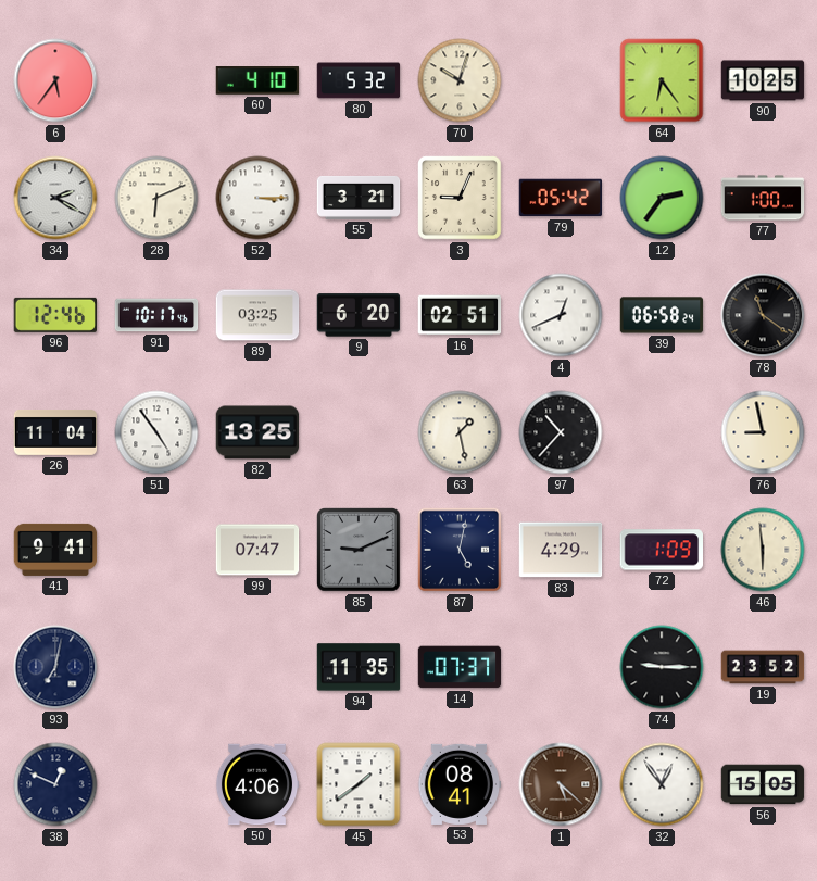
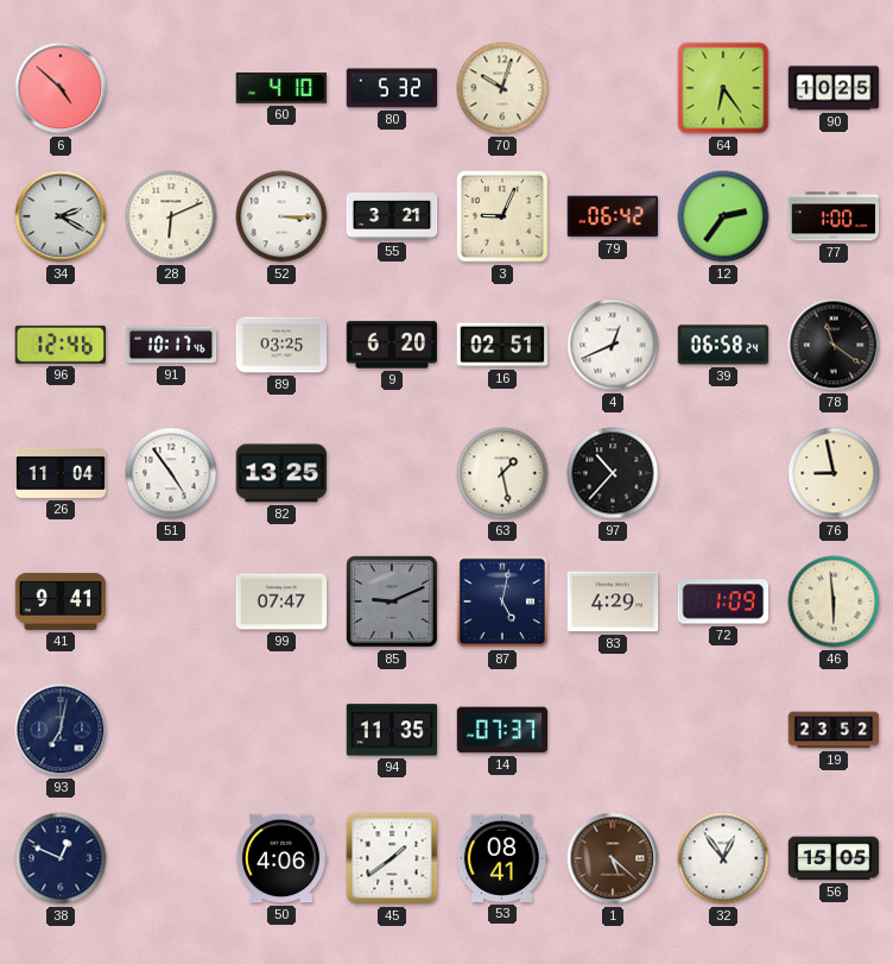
6: 5:36 -> 4:52
79: 05:42 -> 06:42
74: 9:15 -> none
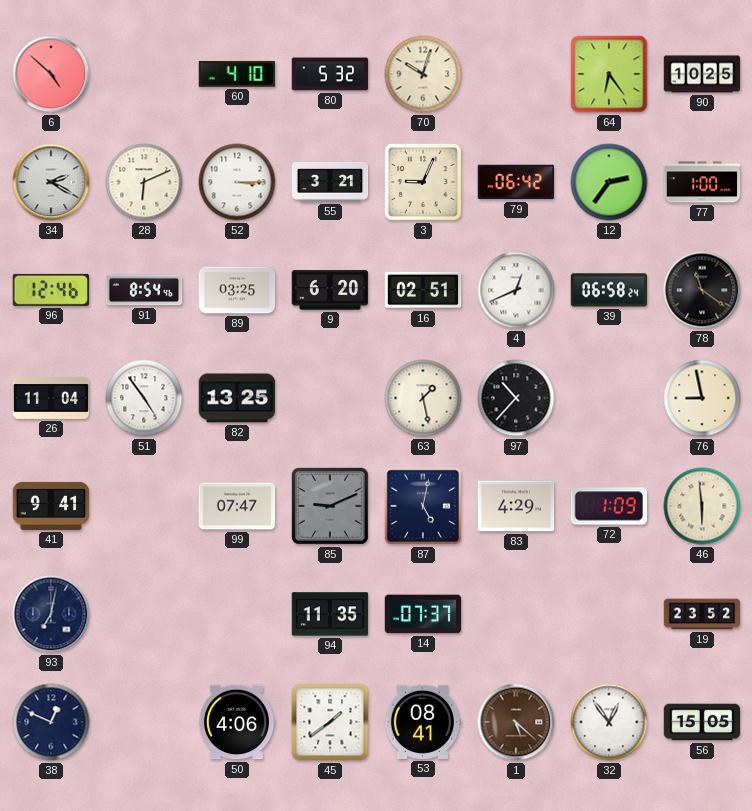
91: 10:17 -> 8:54
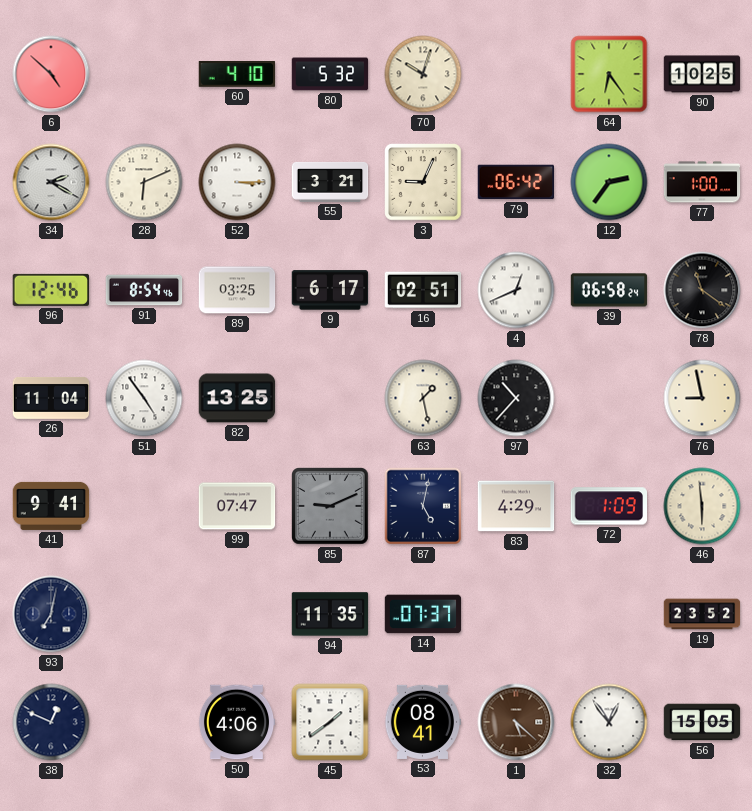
9: 6:20 -> 6:17
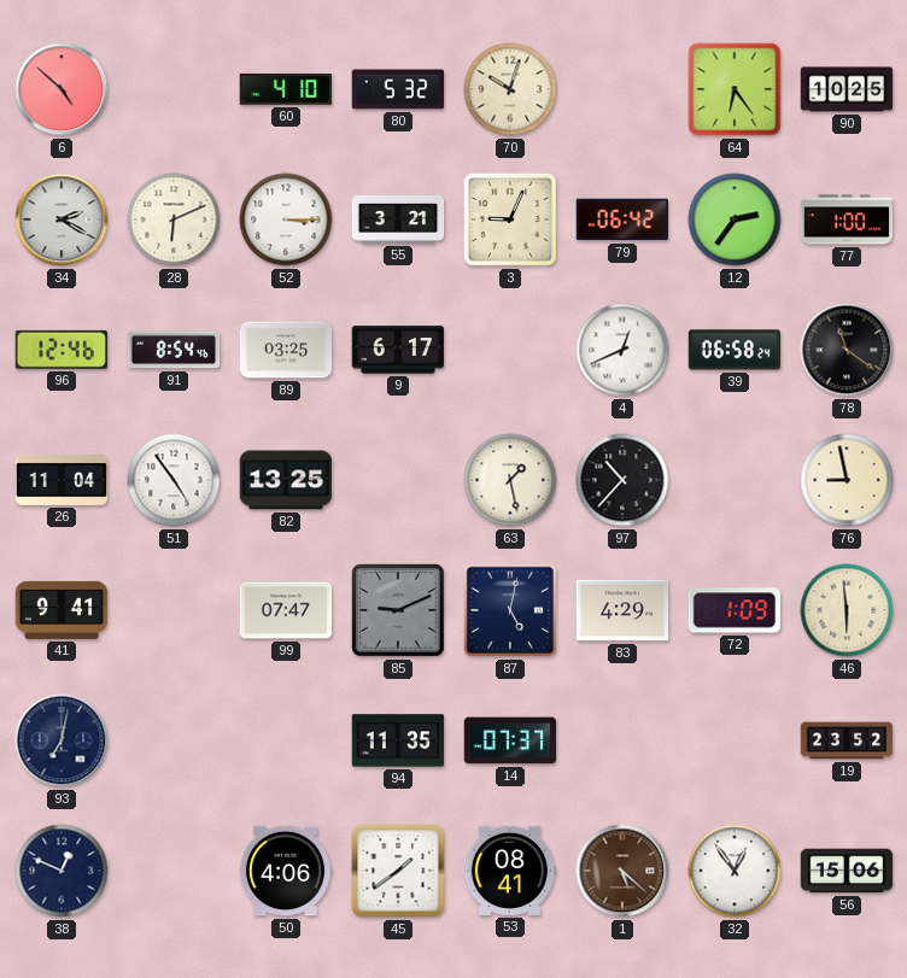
16: 02:51 -> none
56: 15:05 -> 15:06
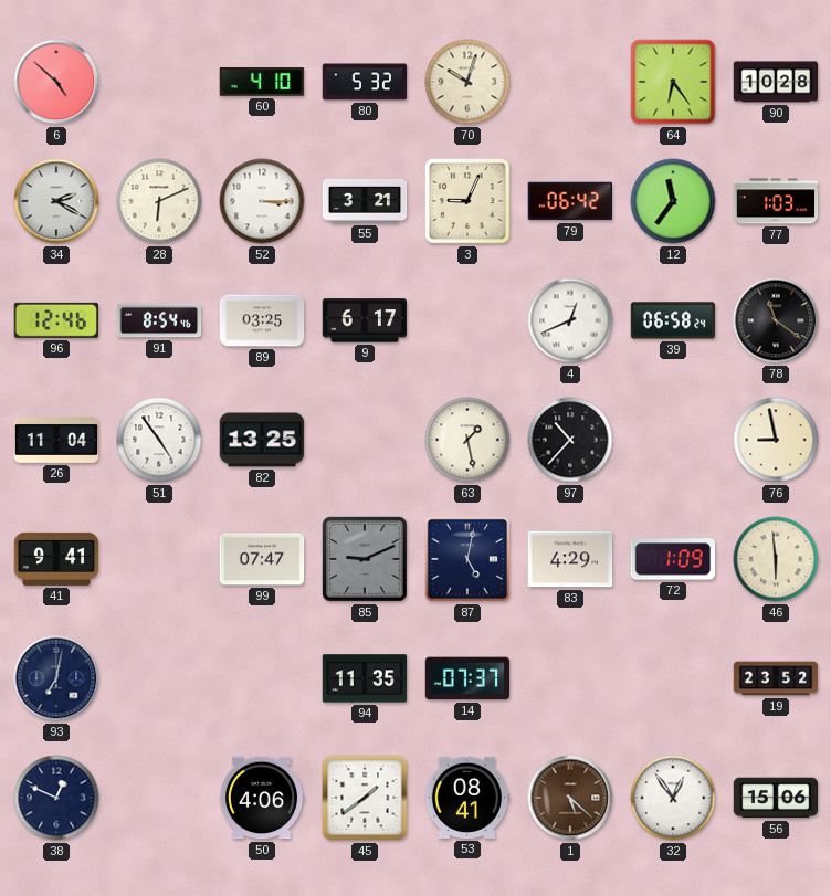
90: 10:25 -> 10:28
12: 2:36 -> 11:36
77: 1:00 -> 1:03
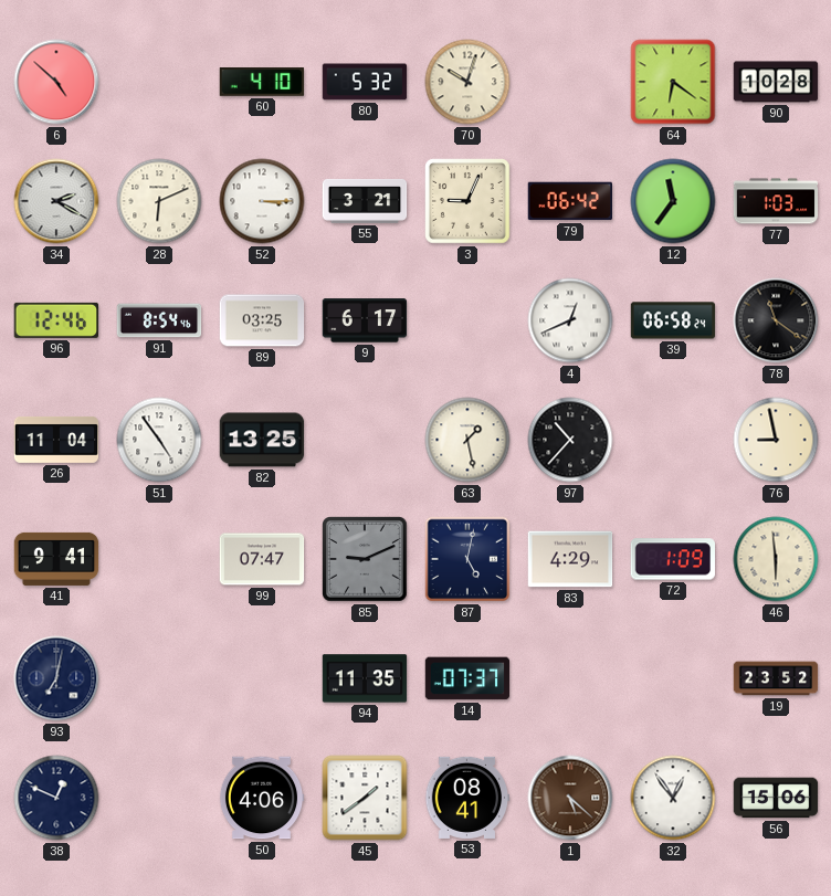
64: 6:24 -> 6:21
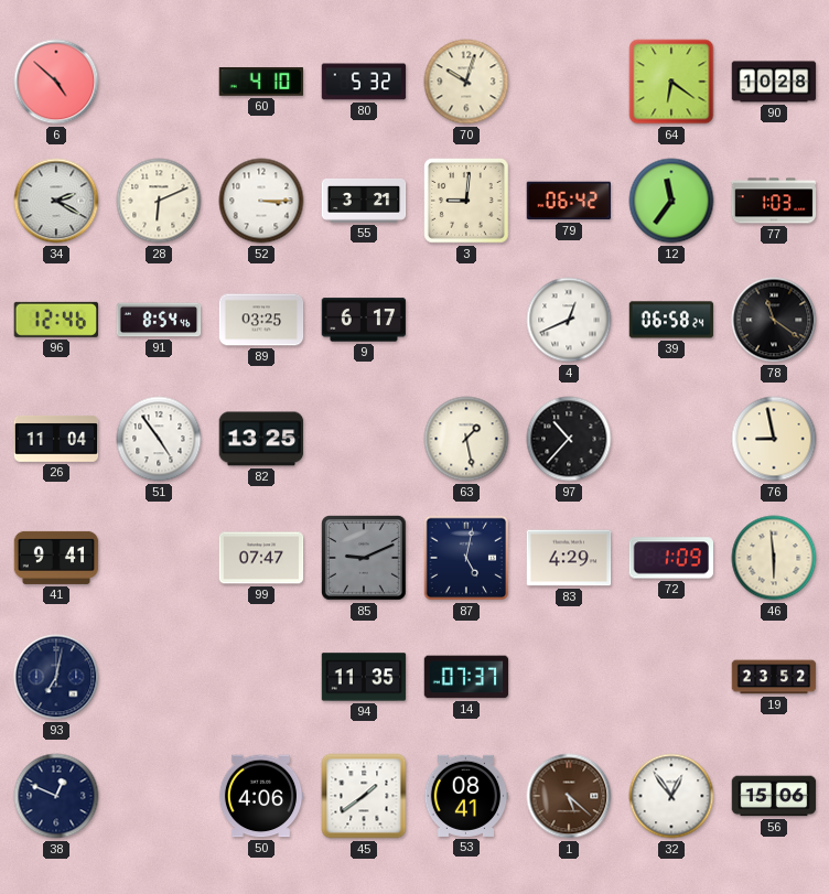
3: 9:04 -> 9:01
